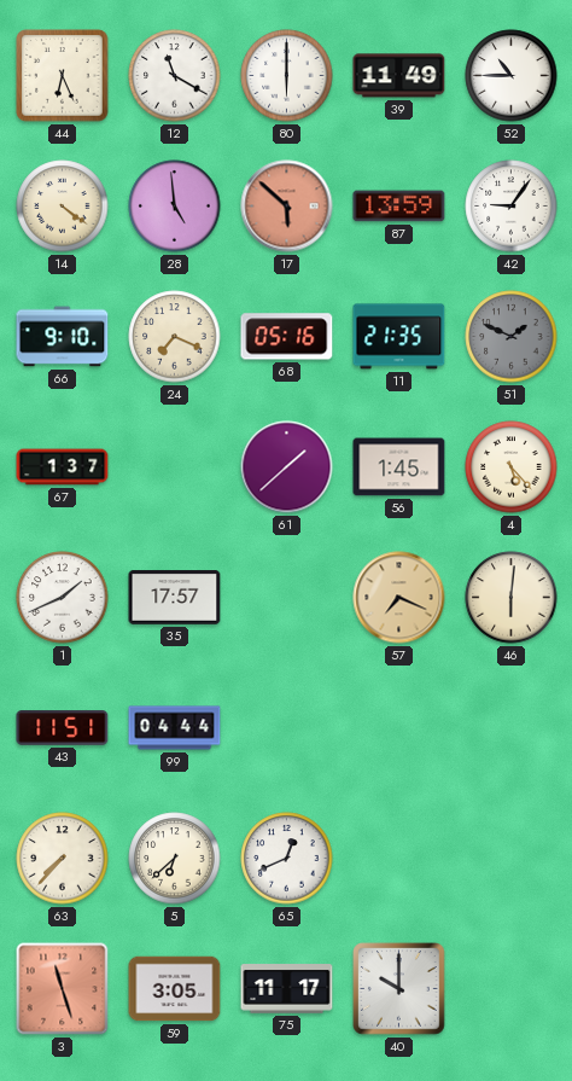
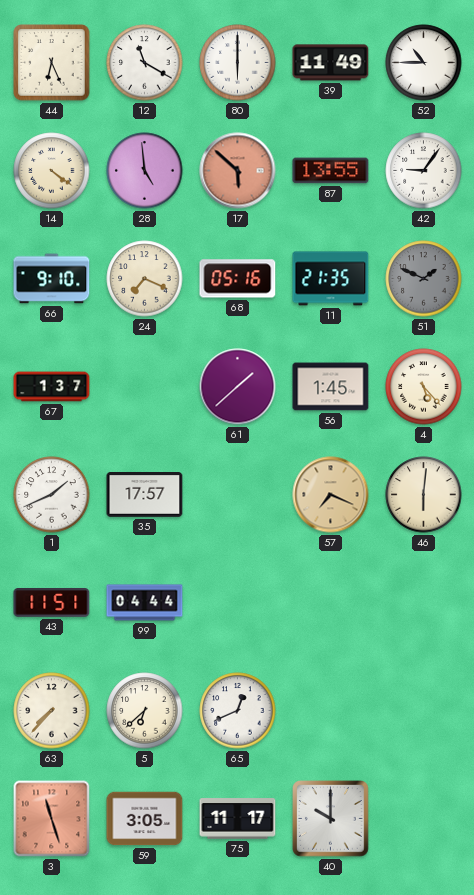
87: 13:59 -> 13:55
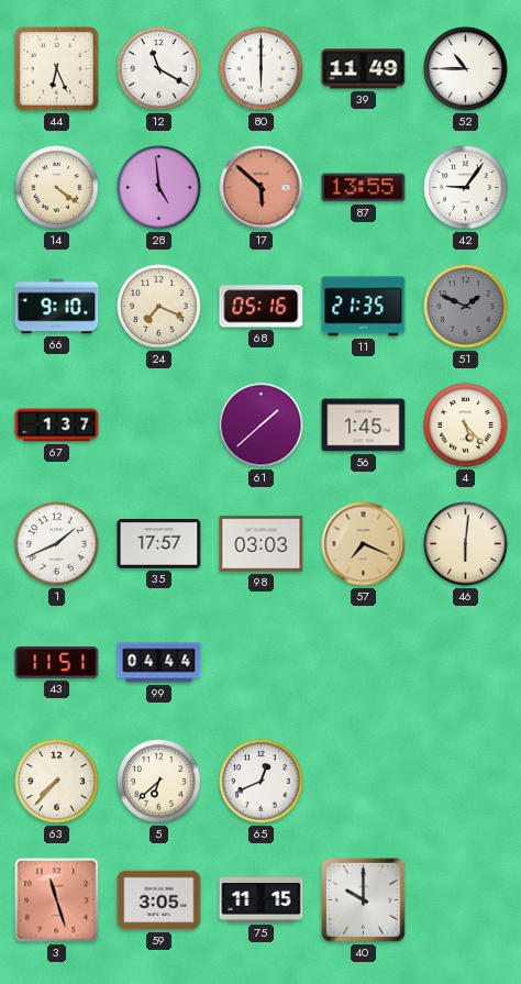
98: none -> 03:03
75: 11:17 -> 11:15
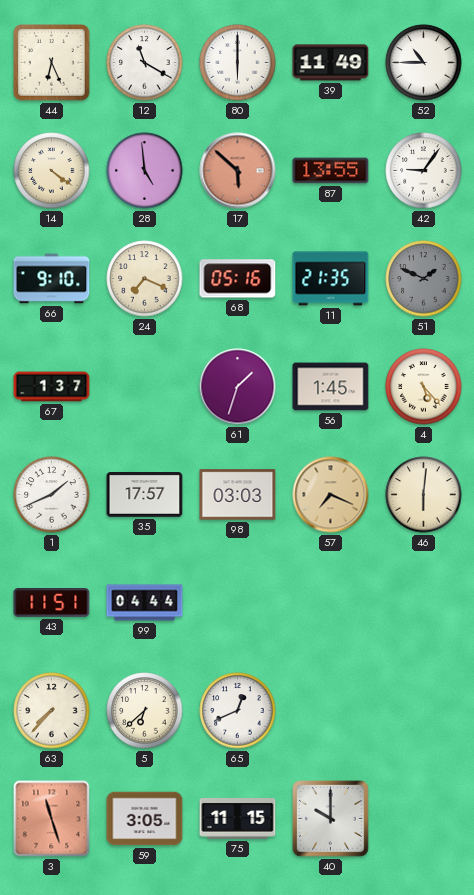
61: 1:38 -> 1:33
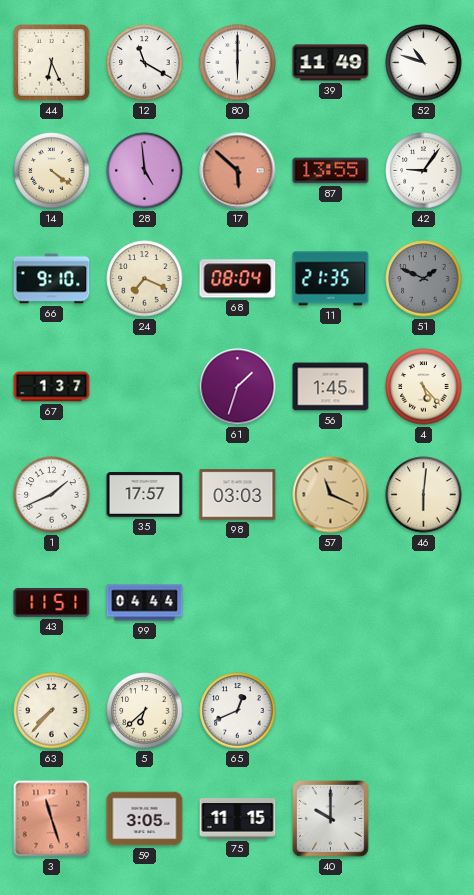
52: 10:45 -> 10:48
68: 05:16 -> 08:04
57: 7:19 -> 11:19
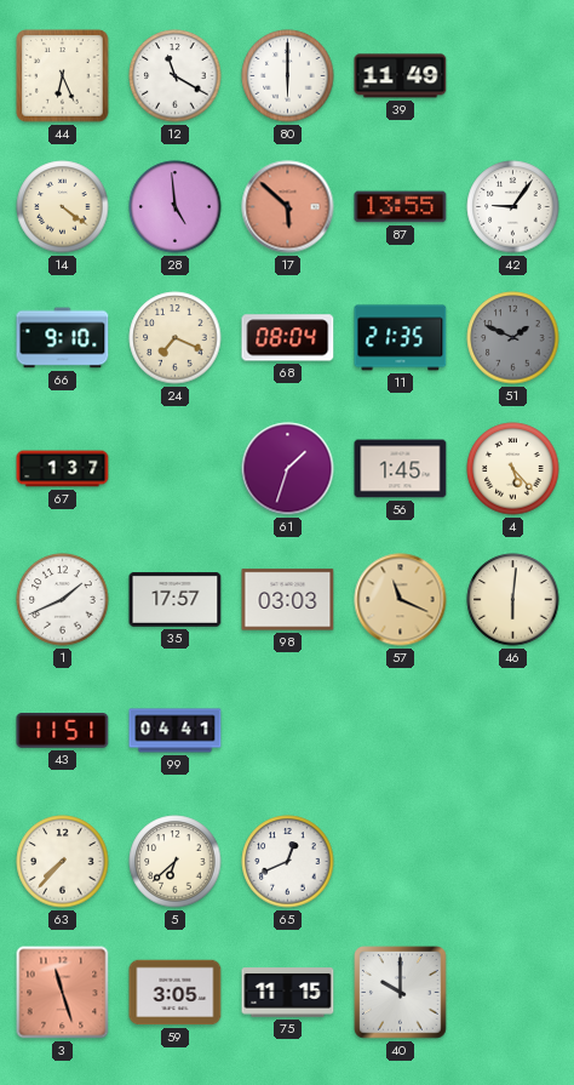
52: 10:48 -> none
99: 04:44 -> 04:41
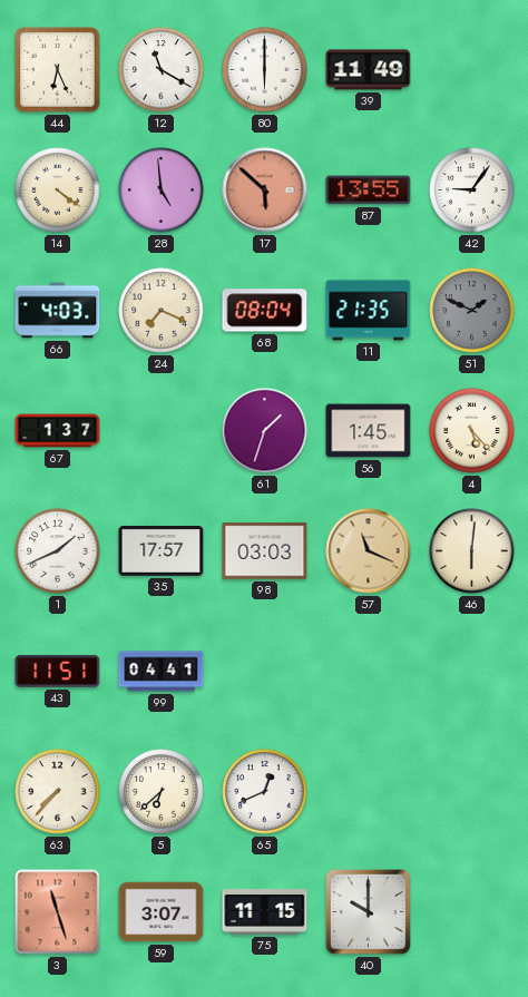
66: 9:10 -> 4:03
59: 3:05 -> 3:07
